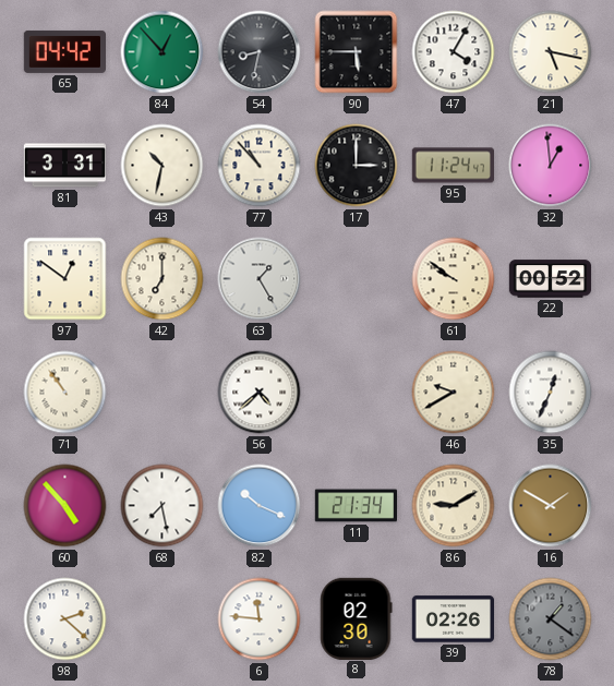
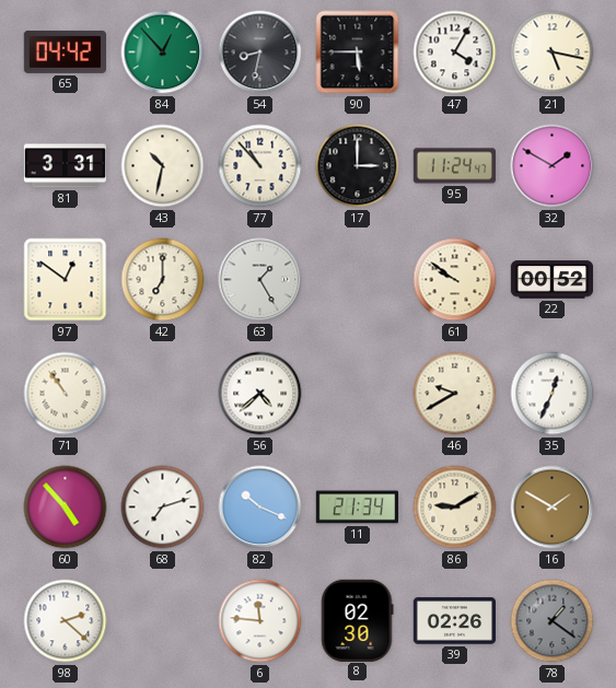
32: 12:59 -> 1:50
68: 7:28 -> 7:12
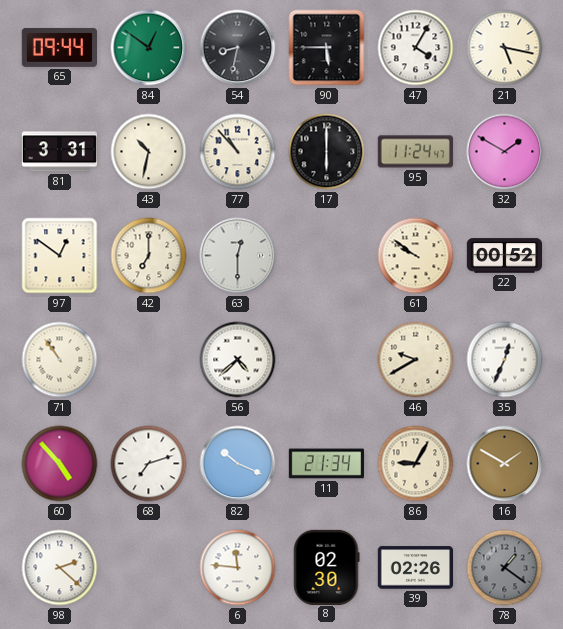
65: 04:42 -> 09:44
84: 12:53 -> 12:51
17: 3:00 -> 6:00
63: 1:25 -> 12:30
86: 9:10 -> 9:05
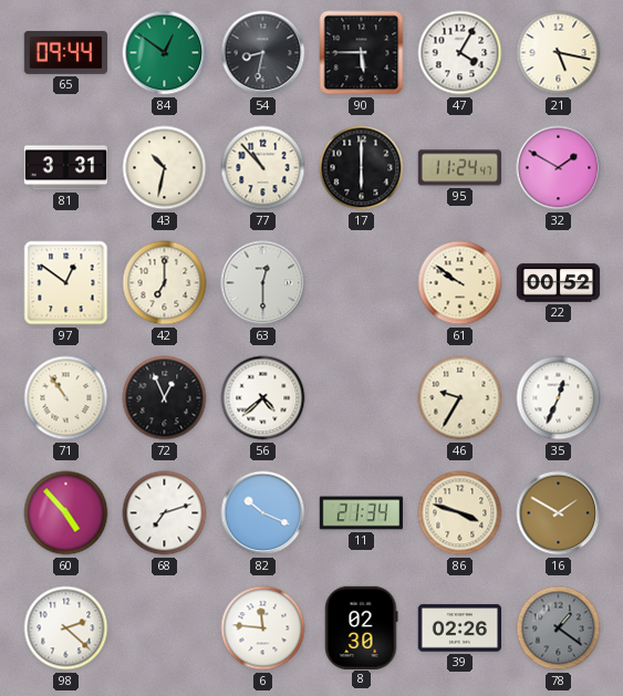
72: none -> 12:56
46: 9:40 -> 9:35
86: 9:05 -> 3:48
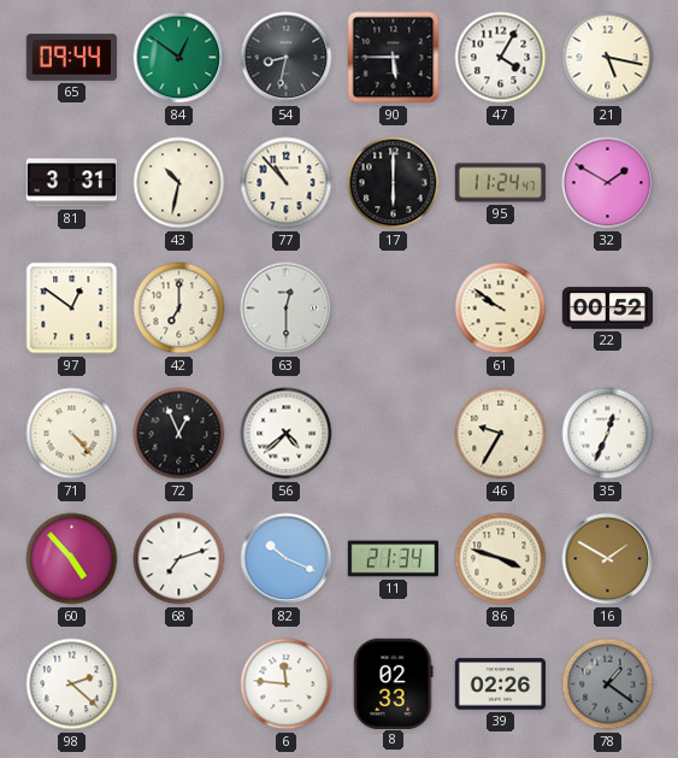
71: 10:54 -> 4:23
8: 02:30 -> 02:33
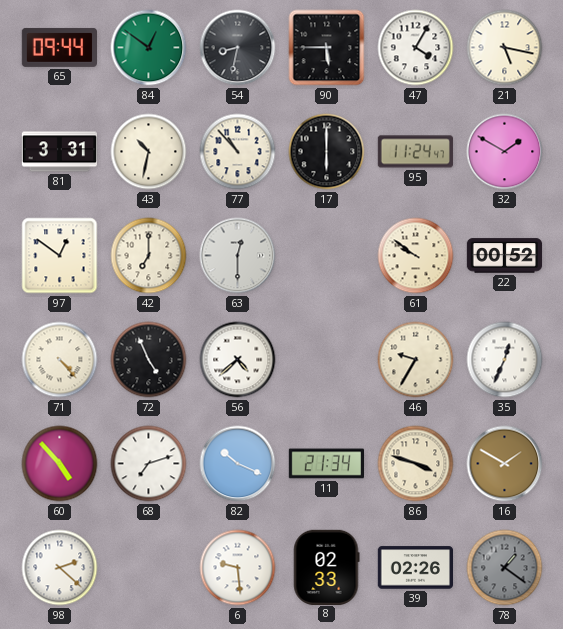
72: 12:56 -> 4:56
6: 11:46 -> 9:29
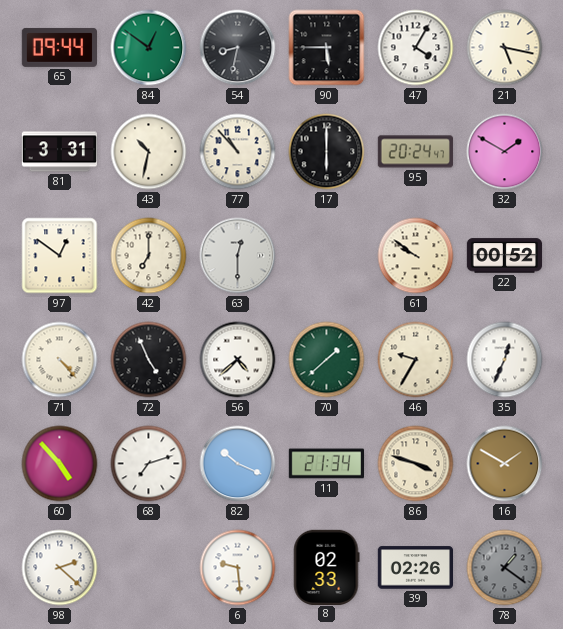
95: 11:24 -> 20:24
70: none -> 1:38
